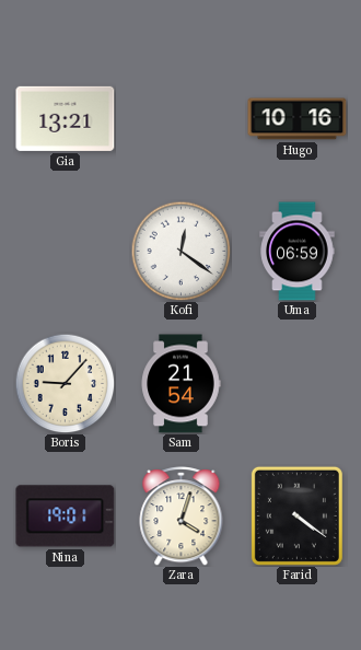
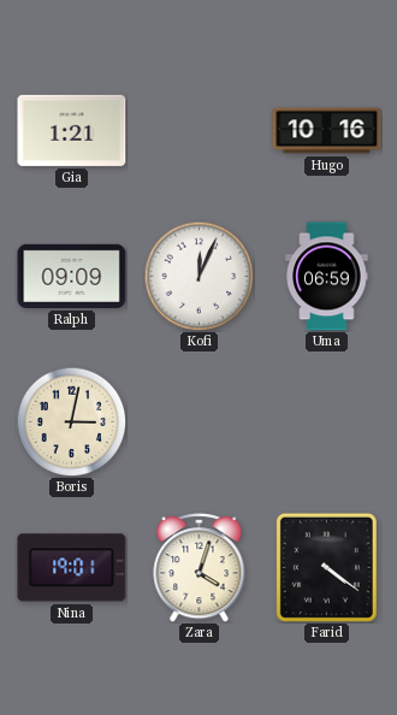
Gia: 13:21 -> 1:21
Ralph: none -> 09:09
Kofi: 12:21 -> 12:04
Boris: 9:07 -> 3:02
Sam: 21:54 -> none
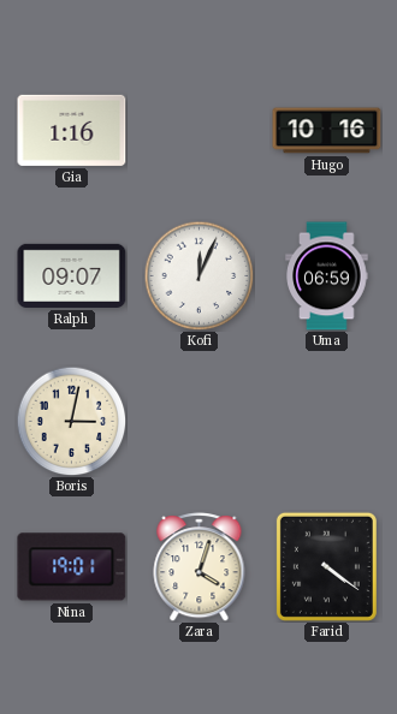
Gia: 1:21 -> 1:16
Ralph: 09:09 -> 09:07
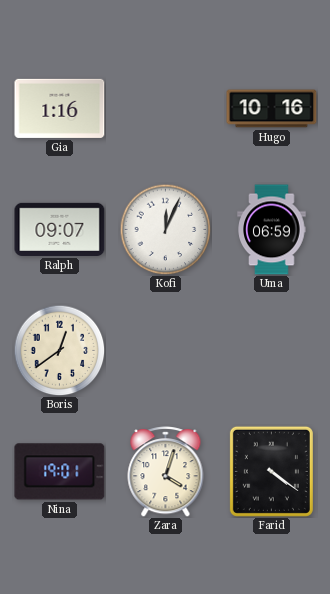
Boris: 3:02 -> 12:39
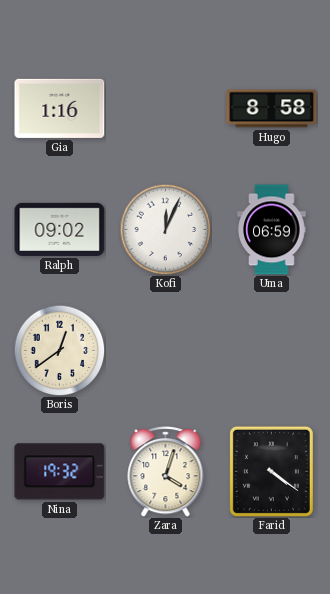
Hugo: 10:16 -> 8:58
Ralph: 09:07 -> 09:02
Nina: 19:01 -> 19:32
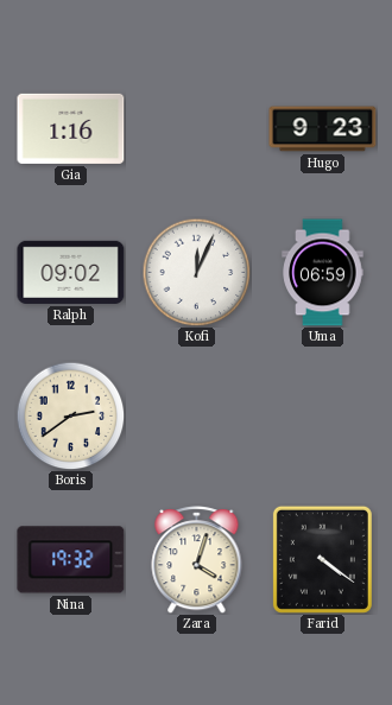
Hugo: 8:58 -> 9:23
Boris: 12:39 -> 2:39
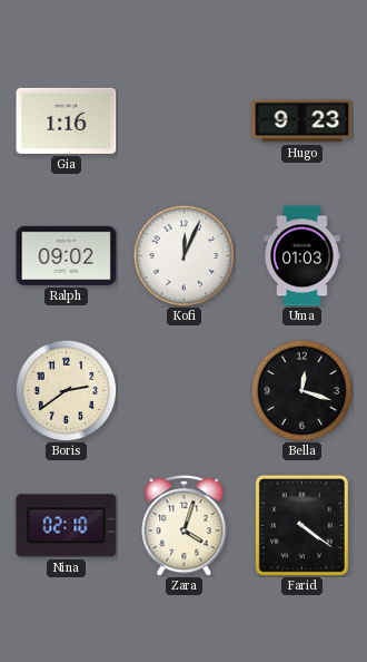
Uma: 06:59 -> 01:03
Bella: none -> 12:18
Nina: 19:32 -> 02:10
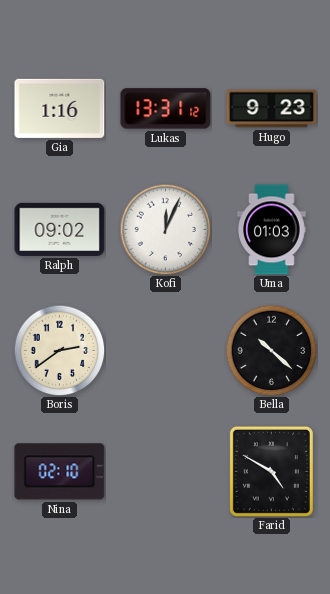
Lukas: none -> 13:31
Bella: 12:18 -> 10:22
Zara: 4:03 -> none
Farid: 4:21 -> 4:50
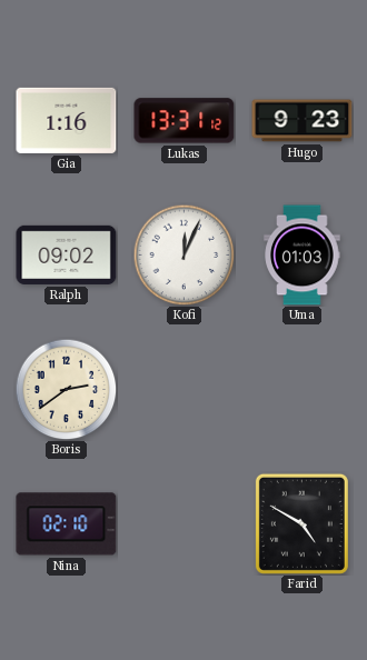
Bella: 10:22 -> none
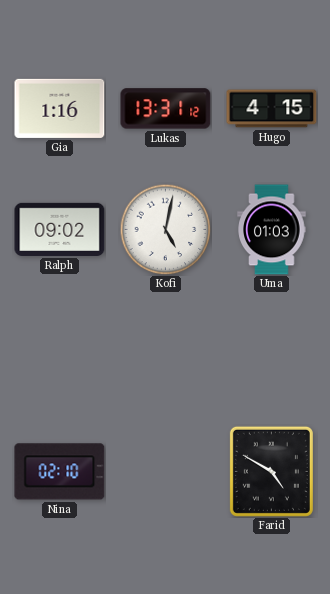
Hugo: 9:23 -> 4:15
Kofi: 12:04 -> 5:02
Boris: 2:39 -> none
